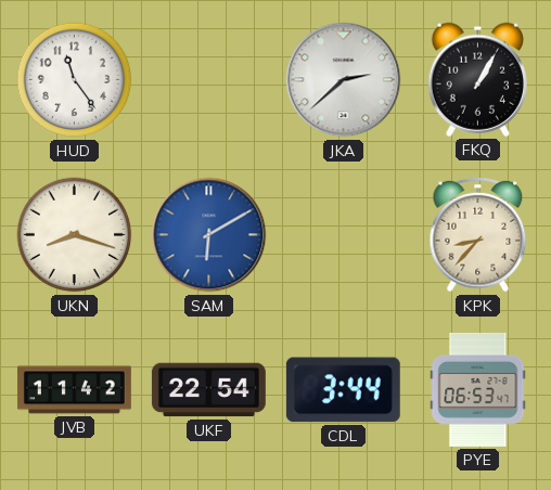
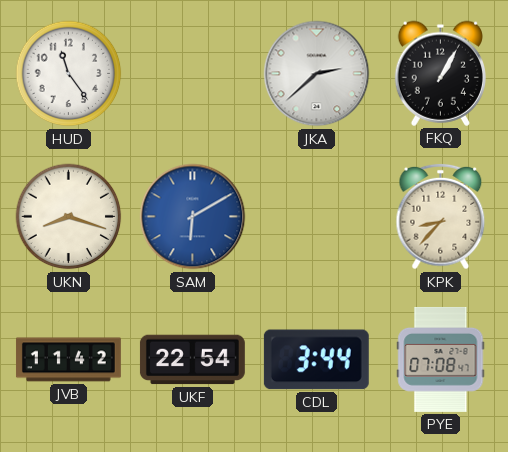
PYE: 06:53 -> 07:08
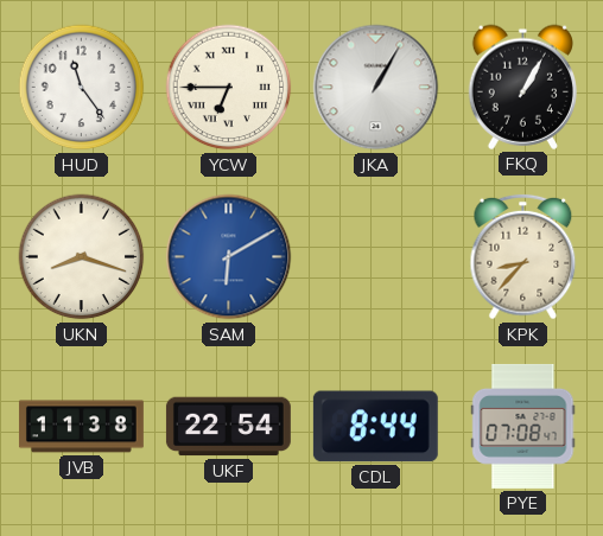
YCW: none -> 6:45
JKA: 2:38 -> 1:05
JVB: 11:42 -> 11:38
CDL: 3:44 -> 8:44
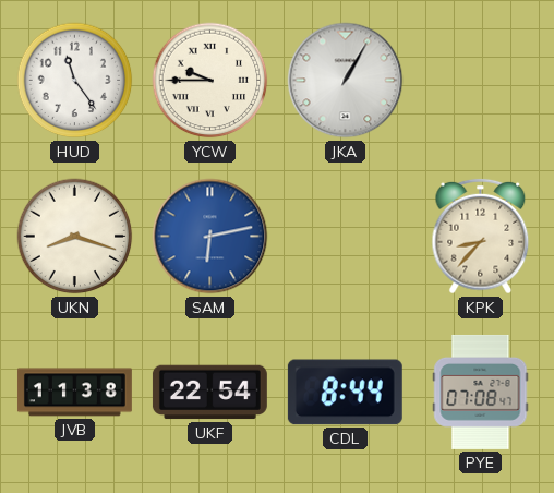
YCW: 6:45 -> 9:45
FKQ: 1:05 -> none
SAM: 6:10 -> 6:13
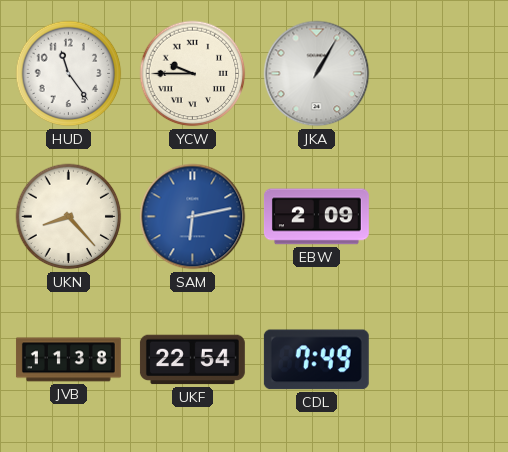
UKN: 8:18 -> 8:23
EBW: none -> 2:09
KPK: 8:37 -> none
CDL: 8:44 -> 7:49
PYE: 07:08 -> none
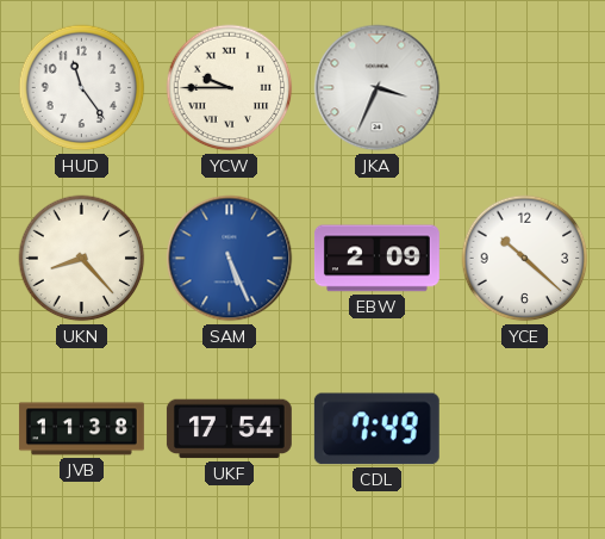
JKA: 1:05 -> 3:34
SAM: 6:13 -> 5:26
YCE: none -> 10:22
UKF: 22:54 -> 17:54
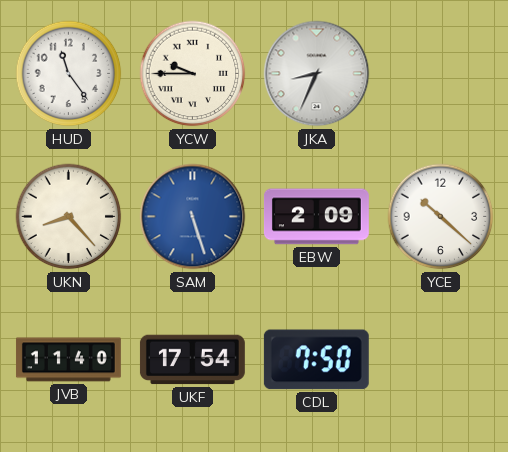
JKA: 3:34 -> 8:34
SAM: 5:26 -> 5:27
JVB: 11:38 -> 11:40
CDL: 7:49 -> 7:50
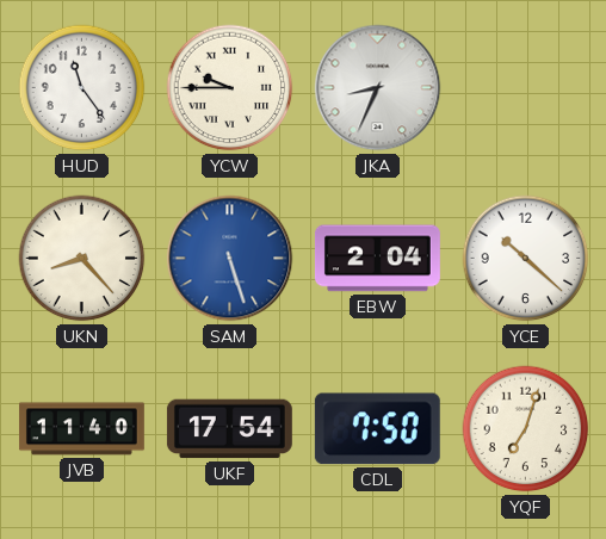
EBW: 2:09 -> 2:04
YQF: none -> 7:03
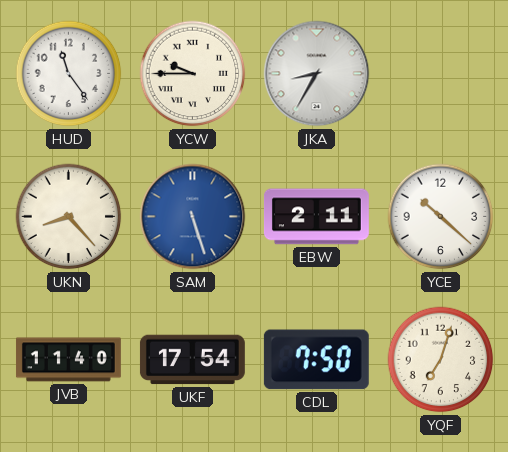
JKA: 8:34 -> 8:35
EBW: 2:04 -> 2:11
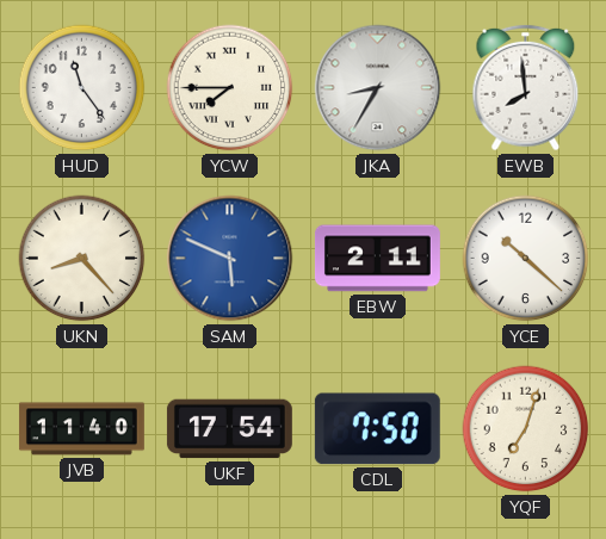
YCW: 9:45 -> 7:45
EWB: none -> 7:59
SAM: 5:27 -> 5:49
